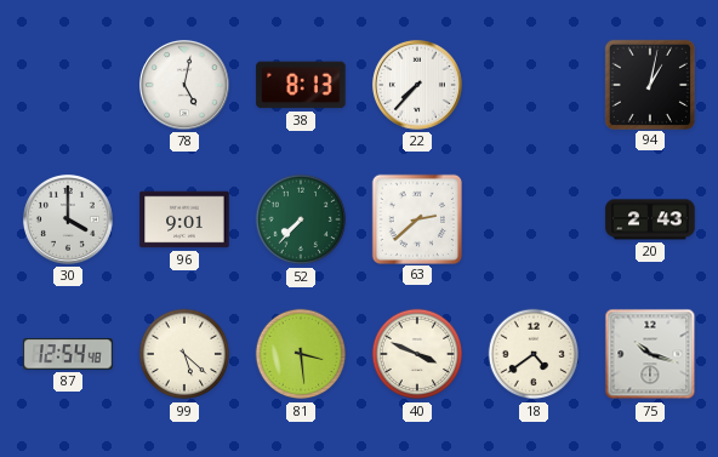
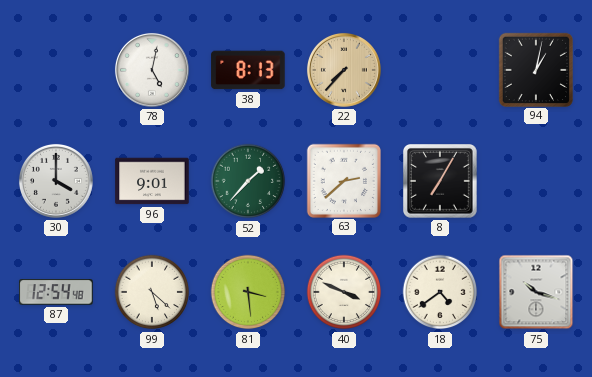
22 dial: white -> champagne
52: 7:37 -> 1:37
8: none -> 7:05
20: 2:43 -> none
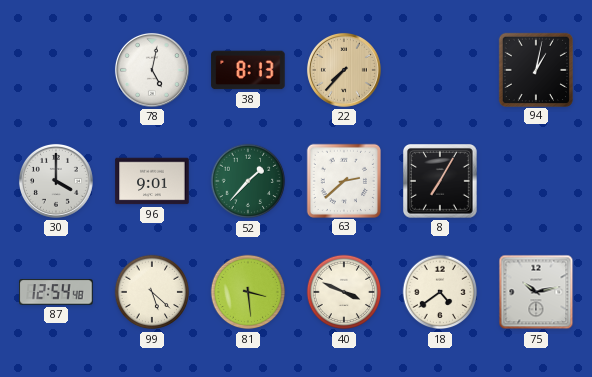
75: 10:18 -> 10:13
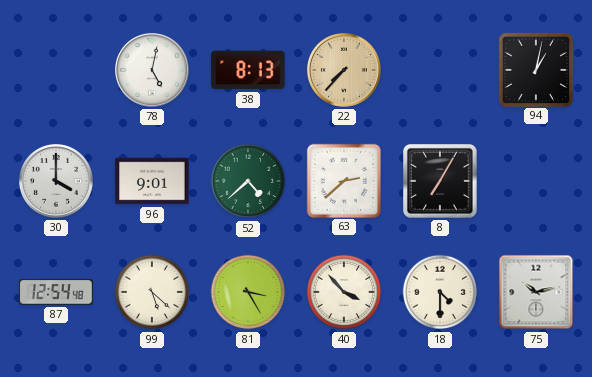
52: 1:37 -> 4:38
81: 3:29 -> 3:25
40: 3:49 -> 3:53
18: 4:39 -> 4:30
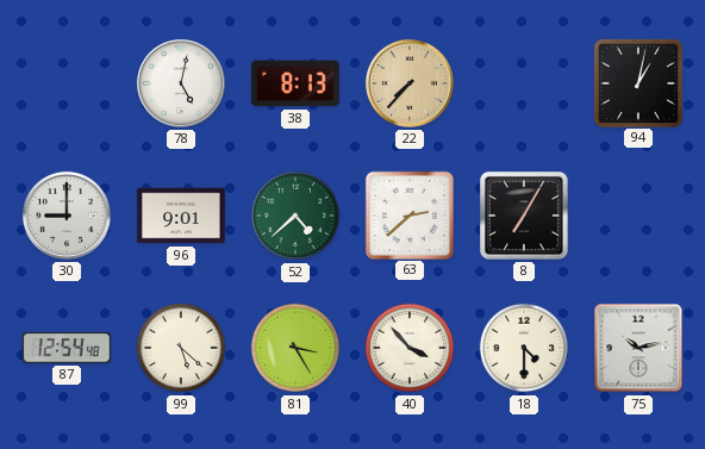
30: 4:00 -> 9:00
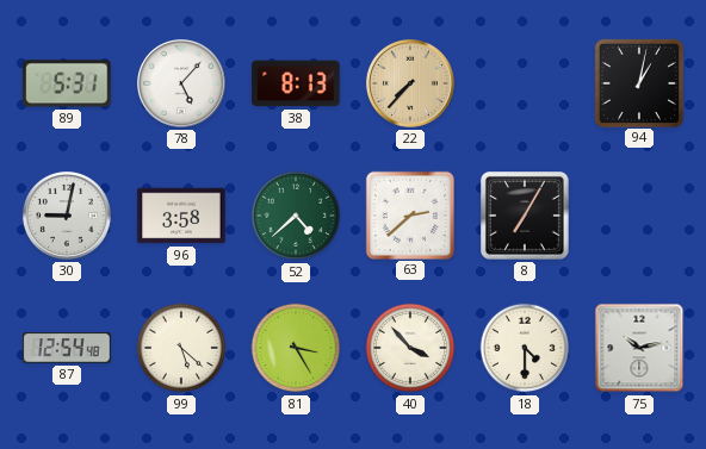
89: none -> 5:31
78: 5:02 -> 5:07
30: 9:00 -> 9:02
96: 9:01 -> 3:58
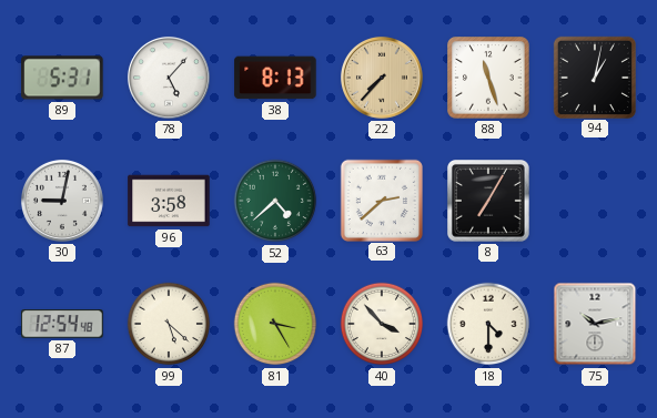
88: none -> 11:27
